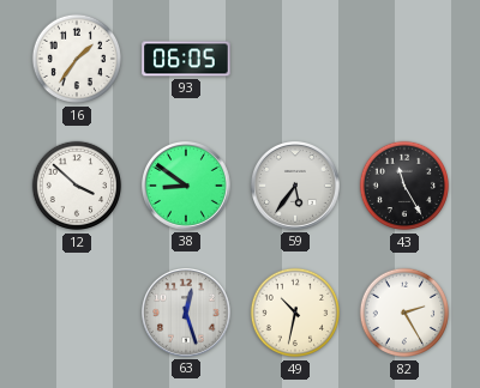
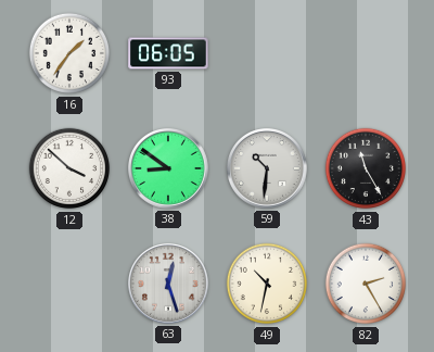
59: 5:36 -> 10:31
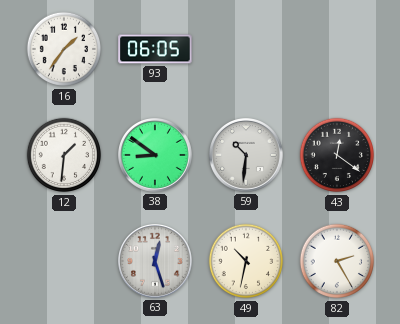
12: 3:52 -> 1:31
43: 11:25 -> 12:21
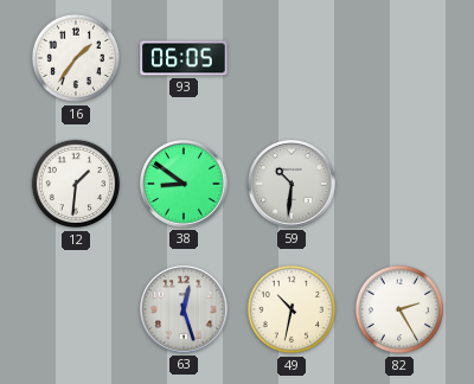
43: 12:21 -> none
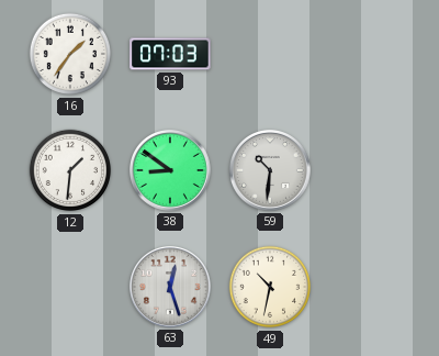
93: 06:05 -> 07:03
82: 2:25 -> none
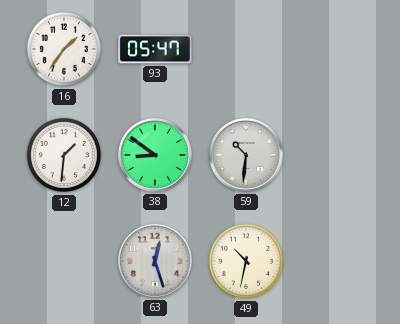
93: 07:03 -> 05:47
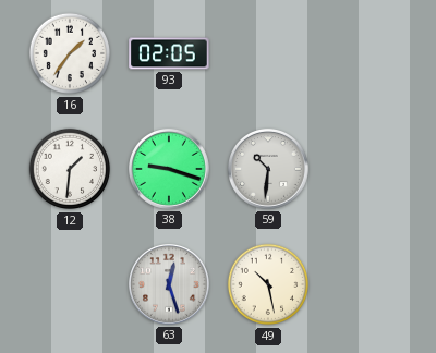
93: 05:47 -> 02:05
38: 8:51 -> 9:18
49: 10:32 -> 10:28
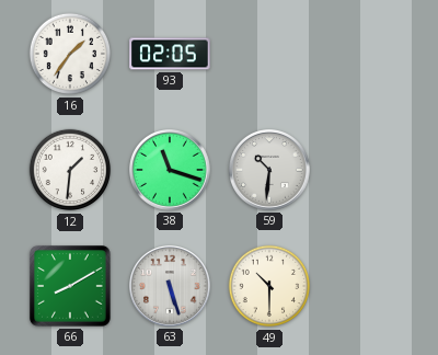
38: 9:18 -> 11:18
66: none -> 8:10
63: 12:27 -> 5:27
49: 10:28 -> 10:30
